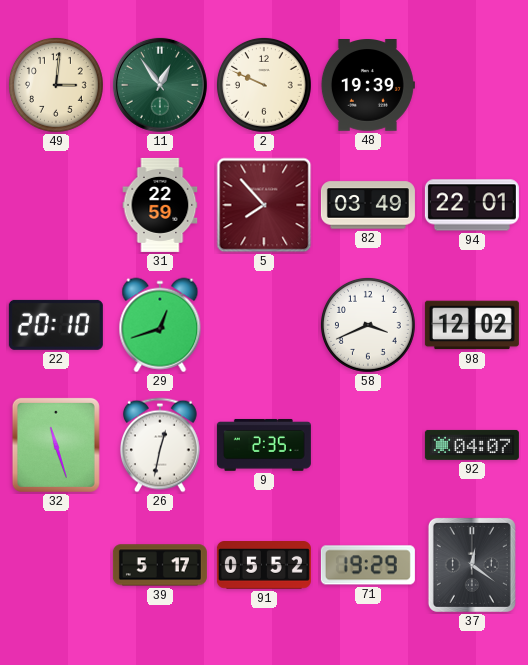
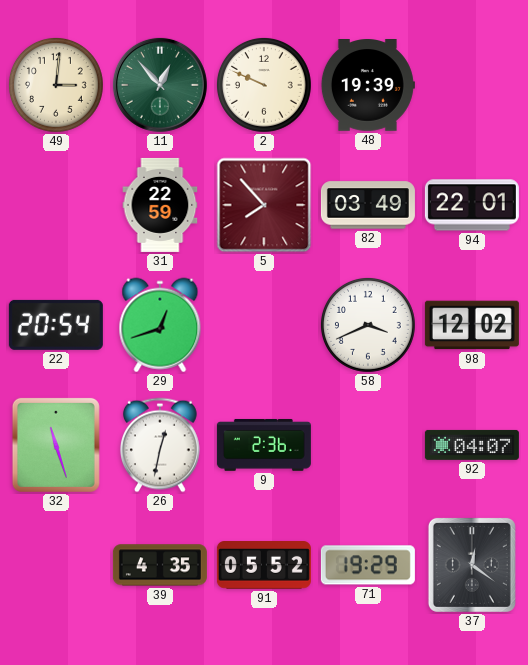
11: 12:54 -> 12:53
22: 20:10 -> 20:54
9: 2:35 -> 2:36
39: 5:17 -> 4:35
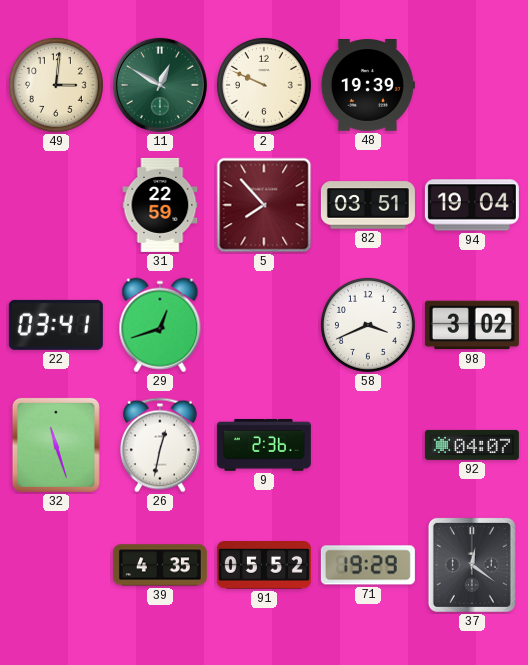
11: 12:53 -> 12:50
82: 03:49 -> 03:51
94: 22:01 -> 19:04
22: 20:54 -> 03:41
98: 12:02 -> 3:02
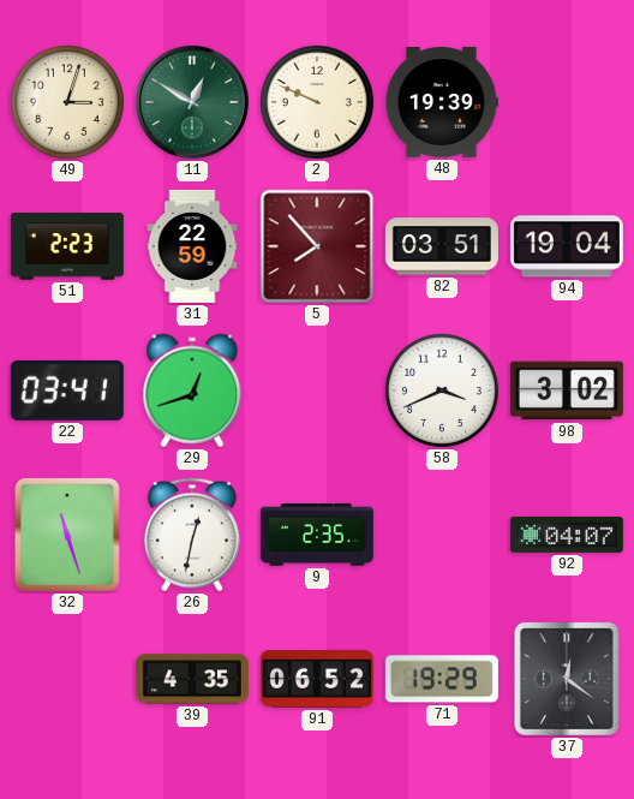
49: 3:01 -> 3:03
51: none -> 2:23
9: 2:36 -> 2:35
91: 05:52 -> 06:52
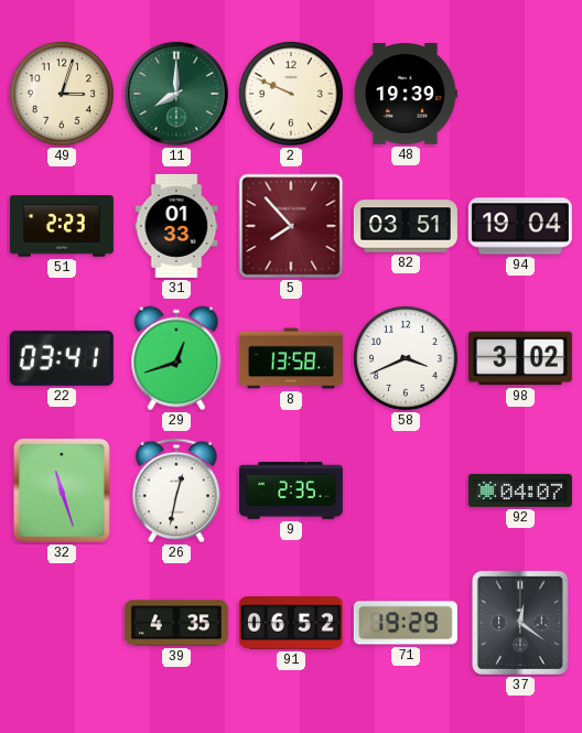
11: 12:50 -> 8:00
31: 22:59 -> 01:33
8: none -> 13:58
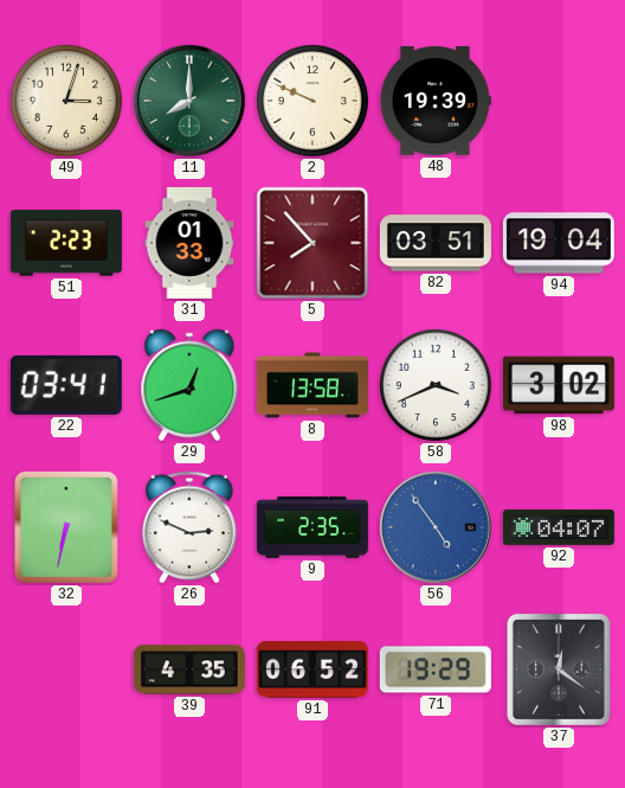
32: 11:27 -> 6:32
26: 12:32 -> 2:49
56: none -> 4:54
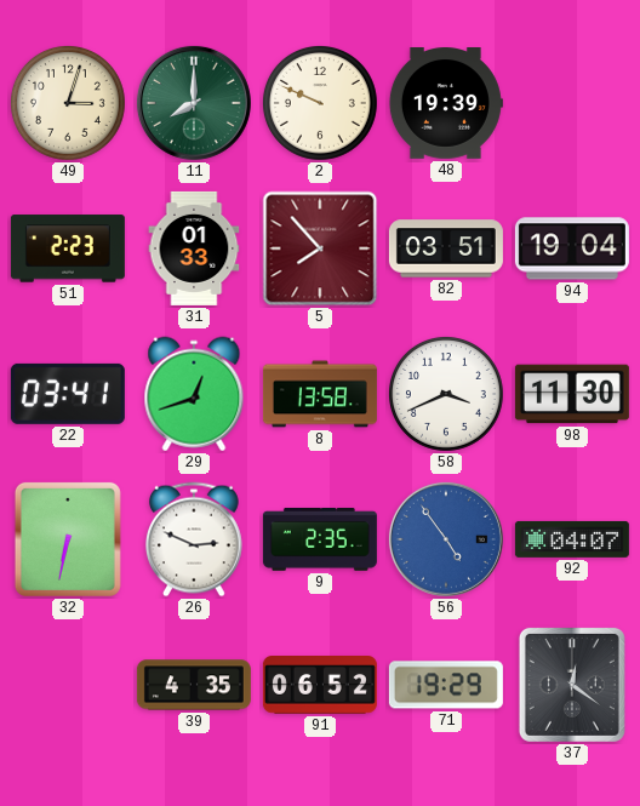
98: 3:02 -> 11:30
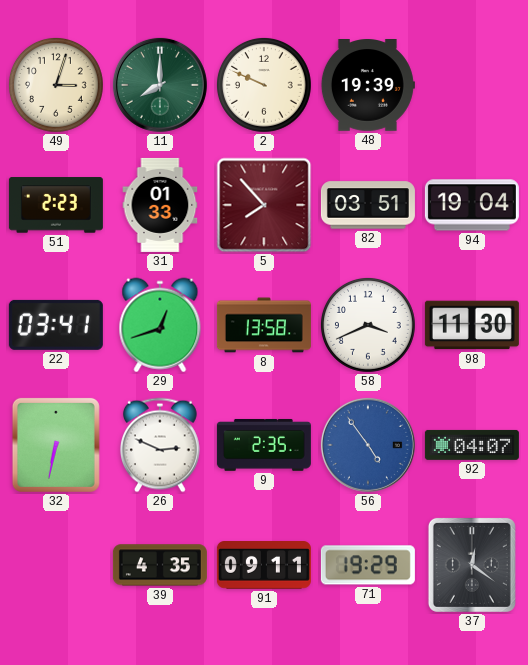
91: 06:52 -> 09:11
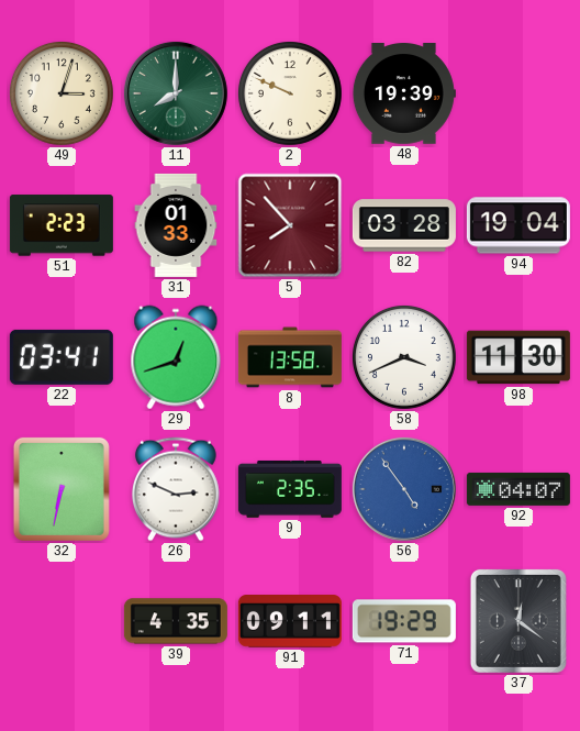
82: 03:51 -> 03:28
